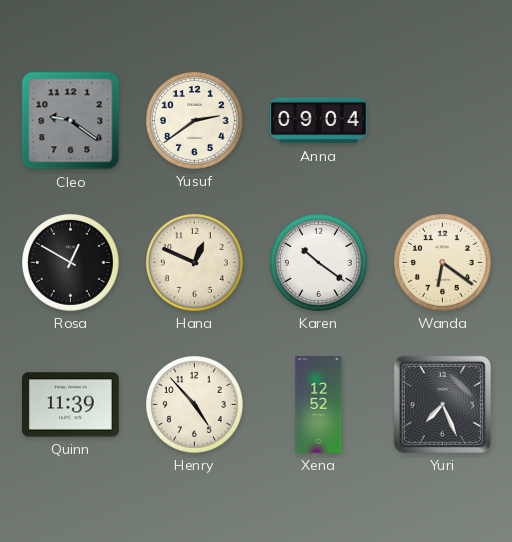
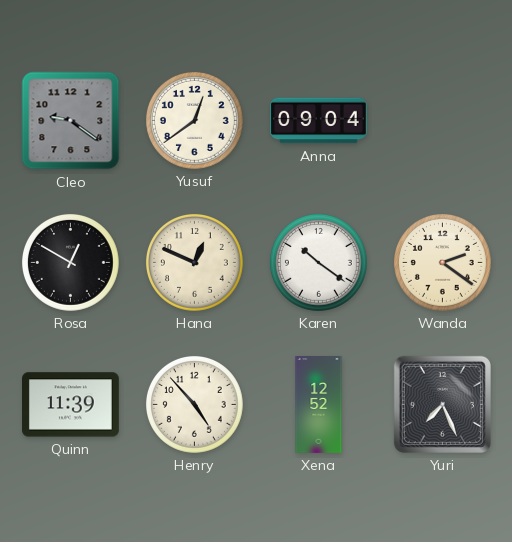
Yusuf: 2:39 -> 12:39
Wanda: 6:21 -> 2:21
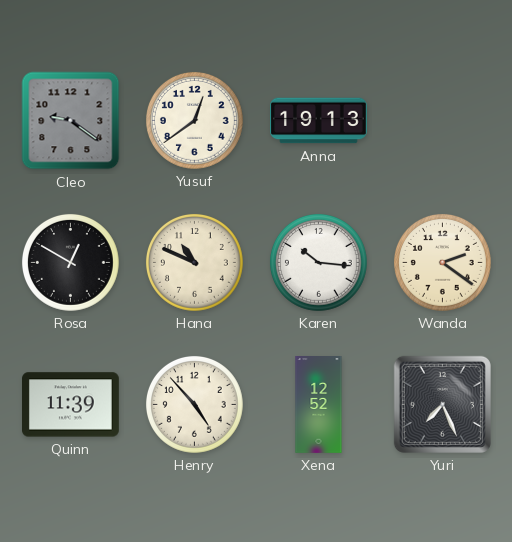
Anna: 09:04 -> 19:13
Hana: 12:49 -> 10:49
Karen: 10:21 -> 10:16
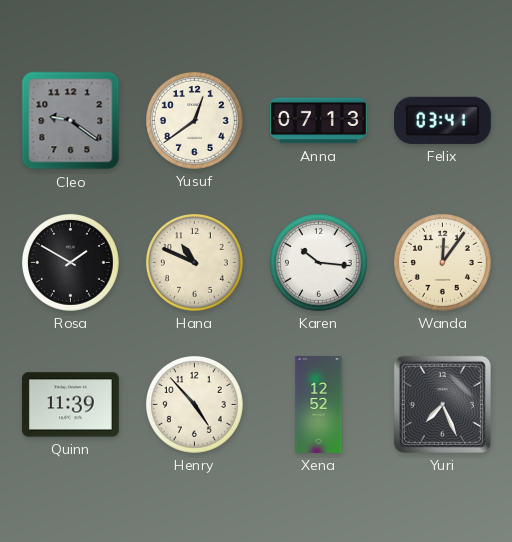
Anna: 19:13 -> 07:13
Felix: none -> 03:41
Rosa: 12:50 -> 1:50
Wanda: 2:21 -> 12:06
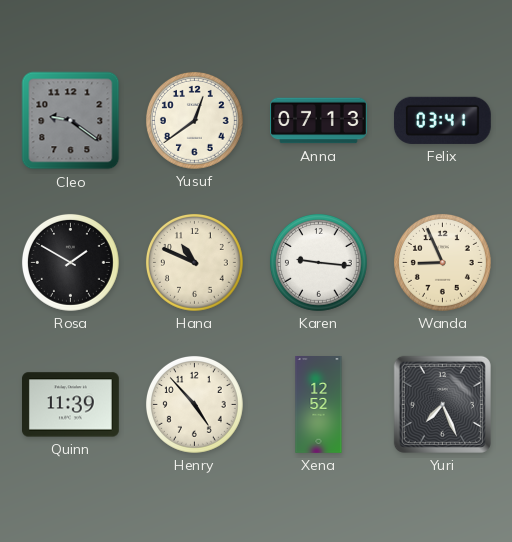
Karen: 10:16 -> 9:16
Wanda: 12:06 -> 8:56
